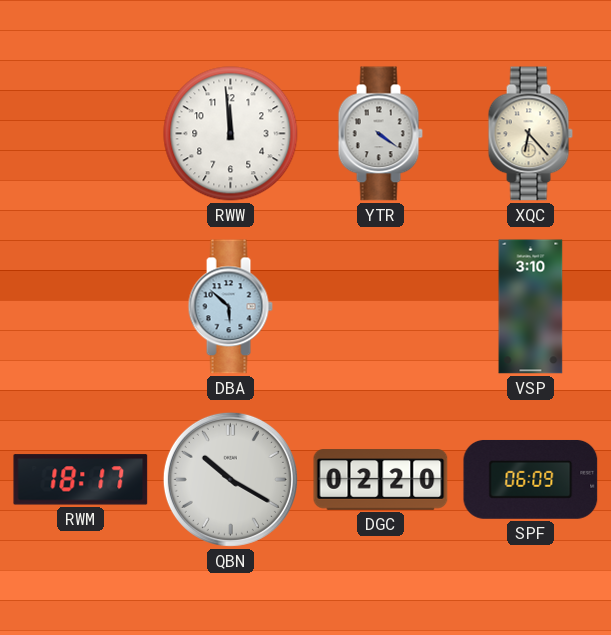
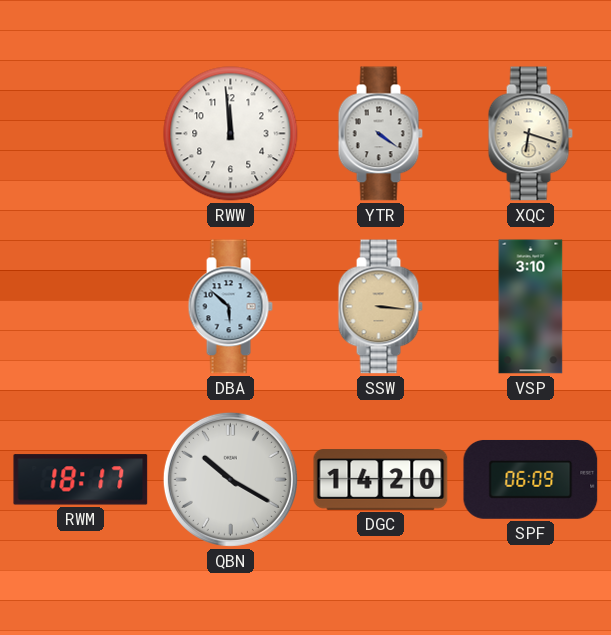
XQC: 6:23 -> 6:18
SSW: none -> 3:16
DGC: 02:20 -> 14:20
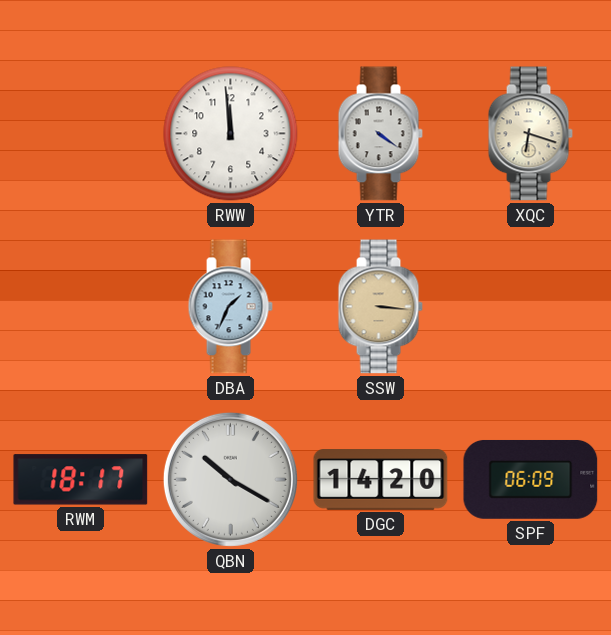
DBA: 5:52 -> 1:34
VSP: 3:10 -> none
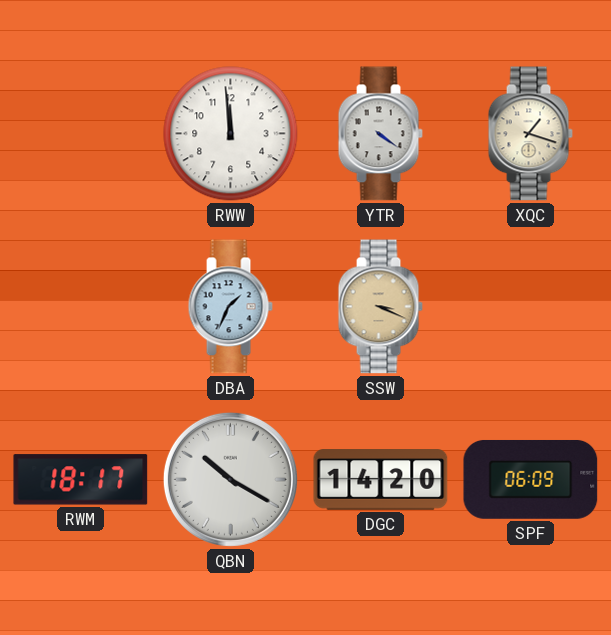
XQC: 6:18 -> 1:18
SSW: 3:16 -> 3:19
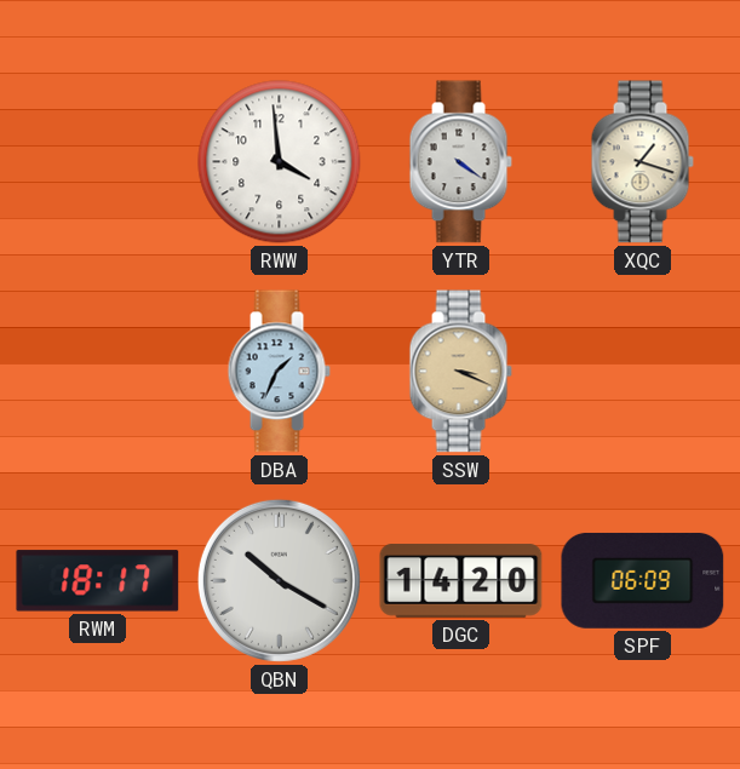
RWW: 11:59 -> 3:59
